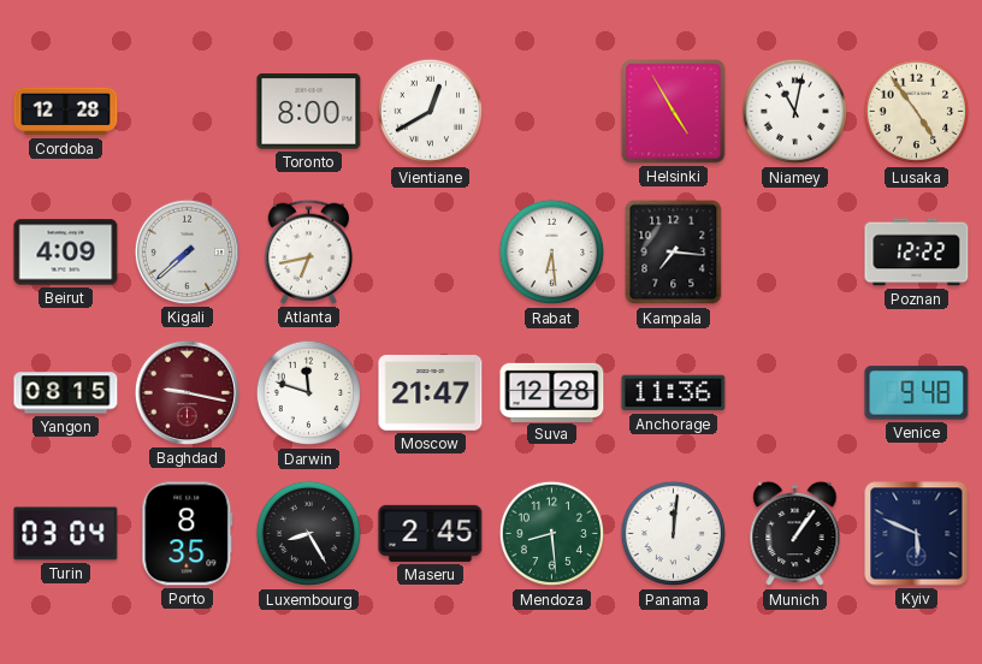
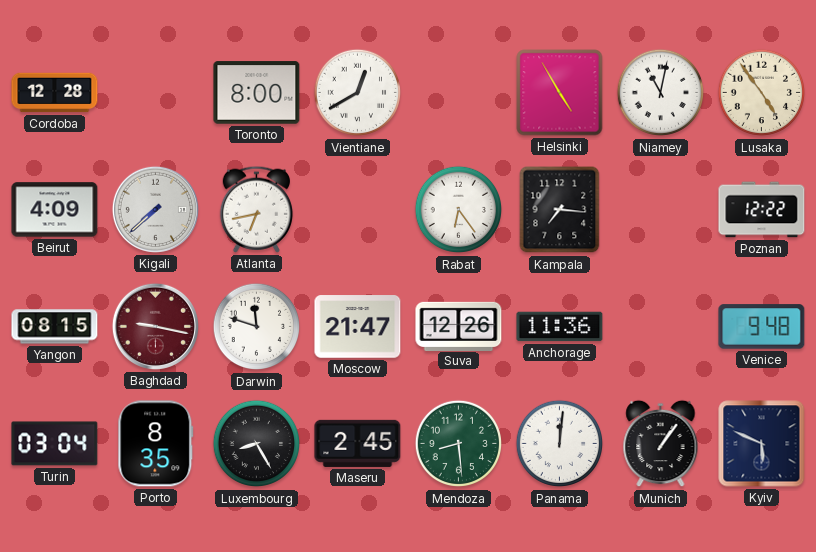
Rabat: 6:29 -> 6:24
Suva: 12:28 -> 12:26
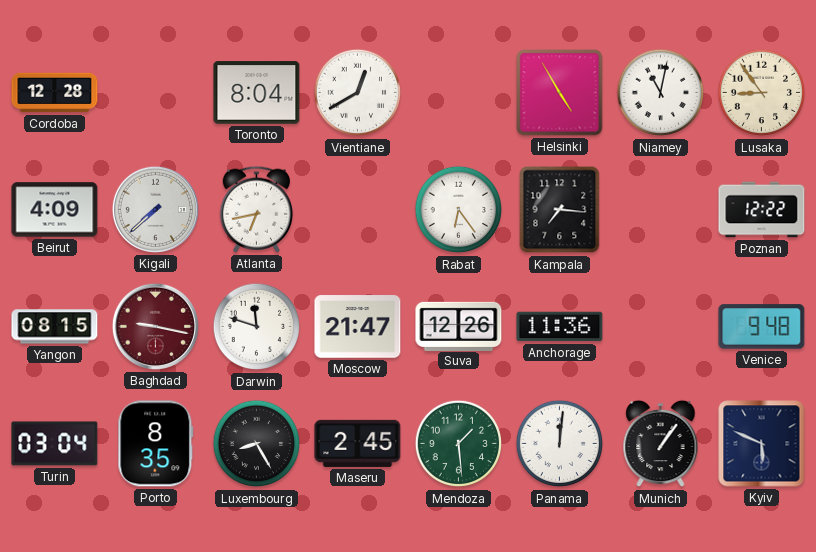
Toronto: 8:00 -> 8:04
Lusaka: 4:54 -> 8:54
Mendoza: 8:29 -> 1:29
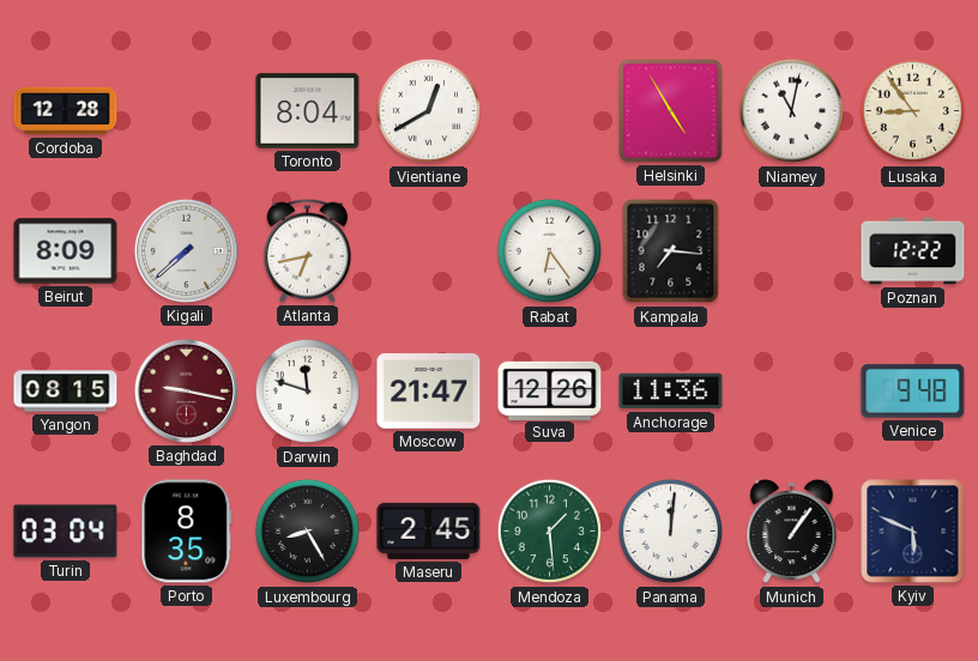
Beirut: 4:09 -> 8:09
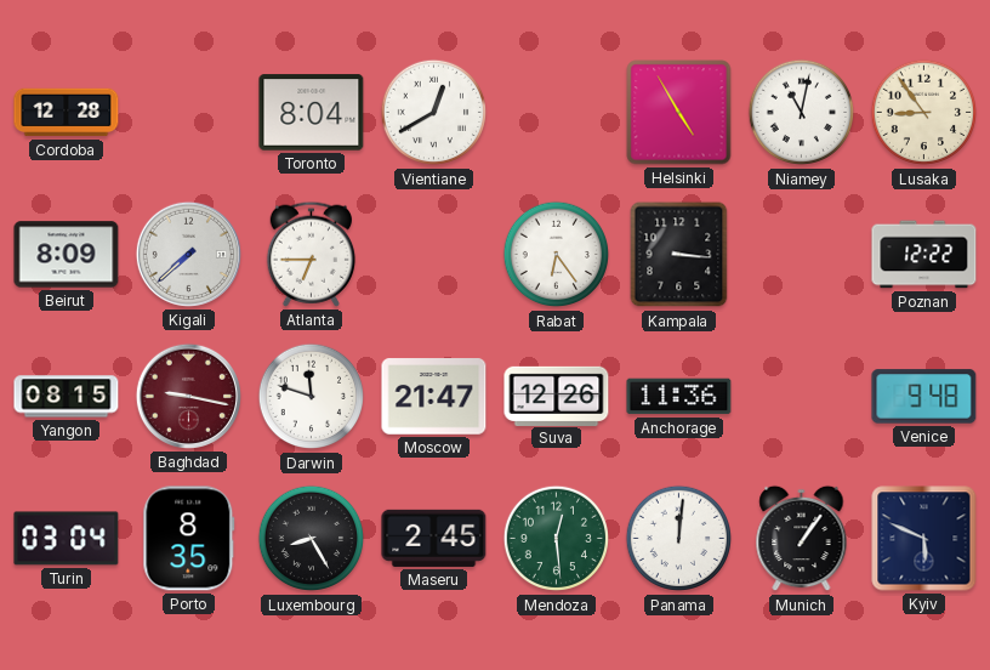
Atlanta: 6:43 -> 6:45
Kampala: 7:16 -> 3:16
Mendoza: 1:29 -> 12:29
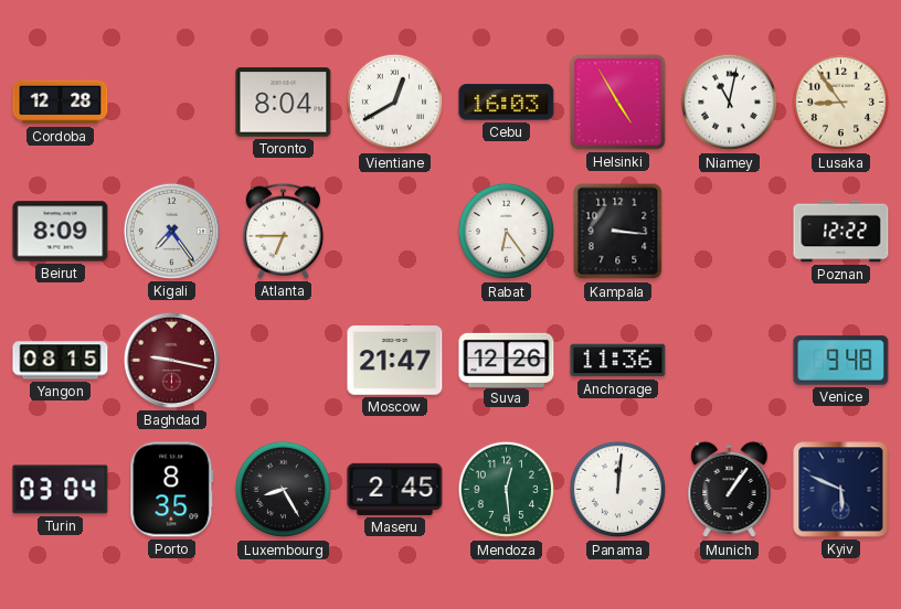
Cebu: none -> 16:03
Kigali: 7:38 -> 7:24
Darwin: 11:48 -> none
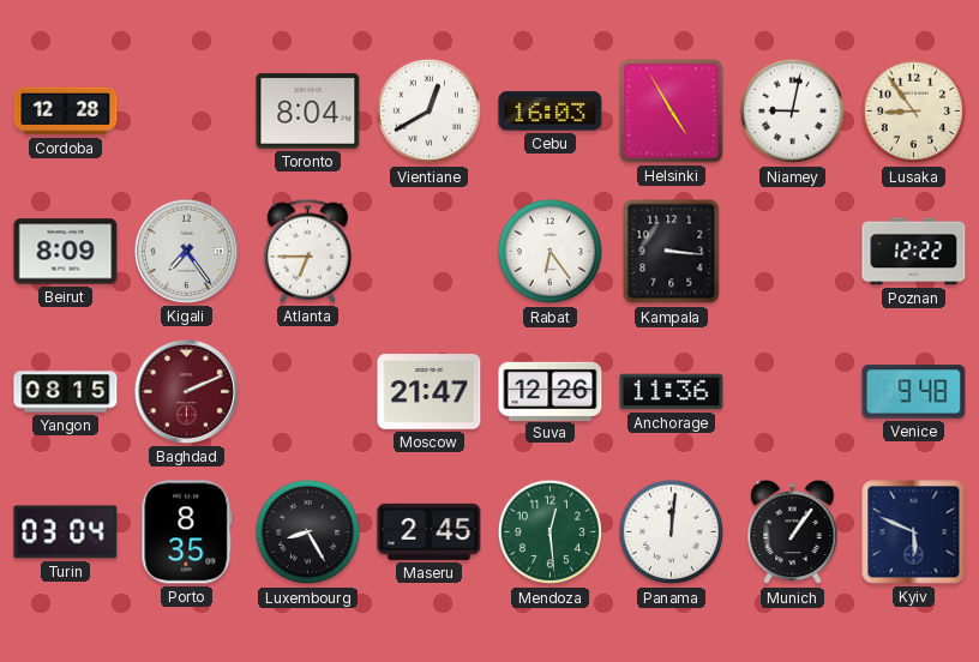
Niamey: 11:02 -> 9:02
Baghdad: 9:17 -> 2:11
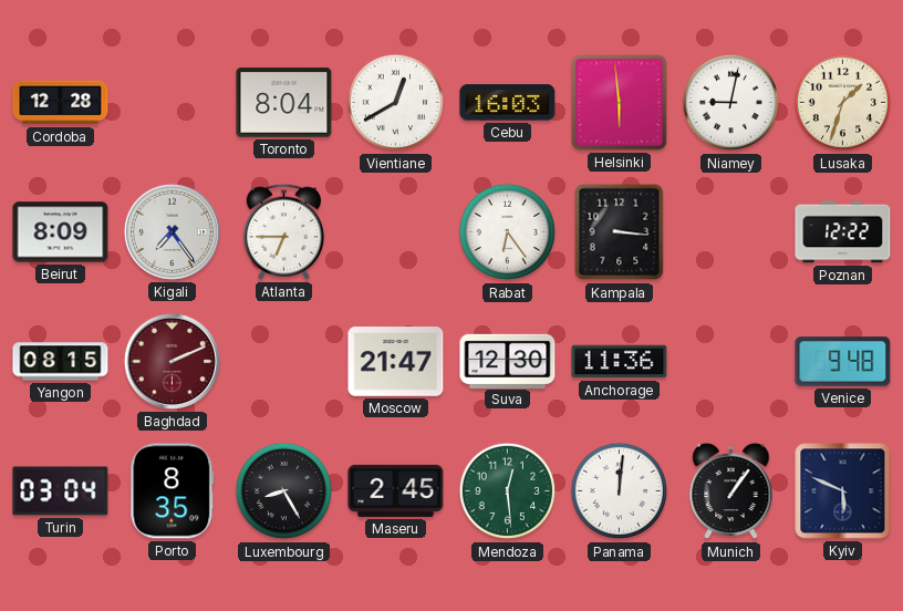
Helsinki: 4:55 -> 5:59
Lusaka: 8:54 -> 1:33
Suva: 12:26 -> 12:30
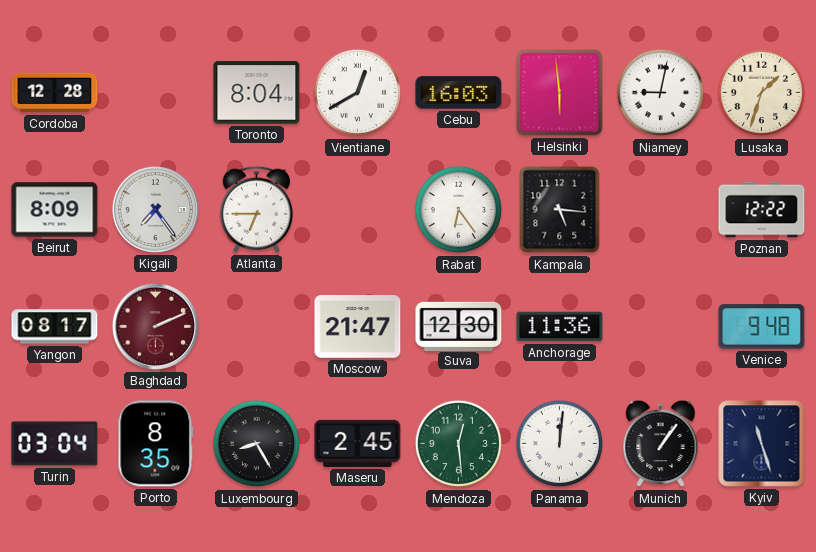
Kampala: 3:16 -> 5:16
Yangon: 08:15 -> 08:17
Kyiv: 5:49 -> 11:27
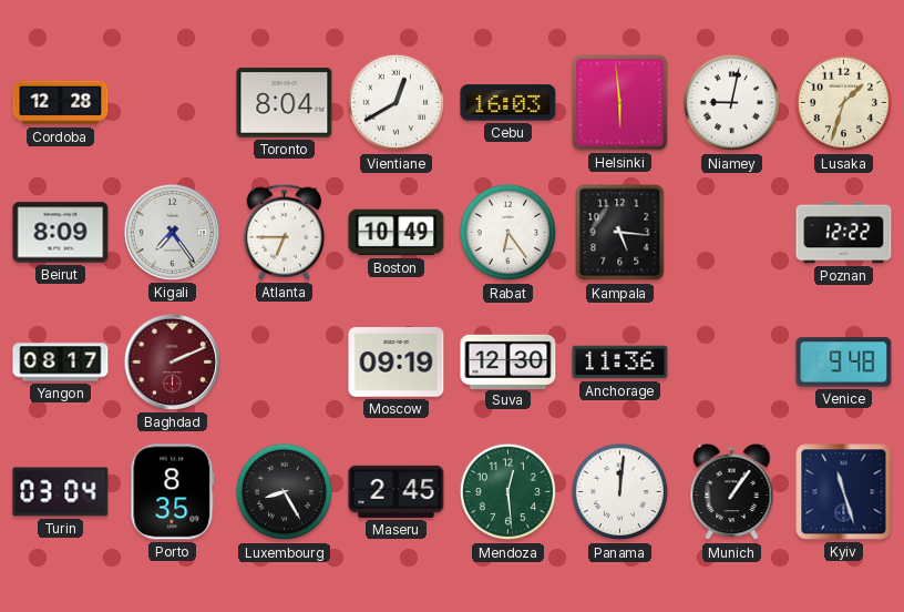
Boston: none -> 10:49
Moscow: 21:47 -> 09:19
